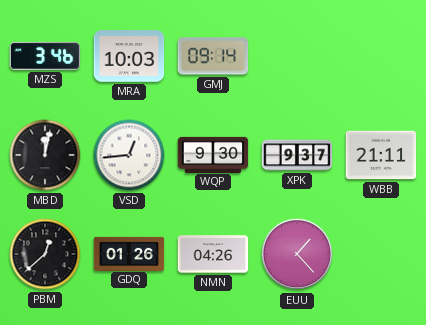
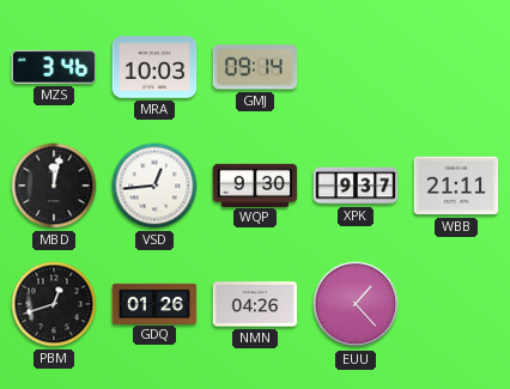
PBM: 12:38 -> 12:42
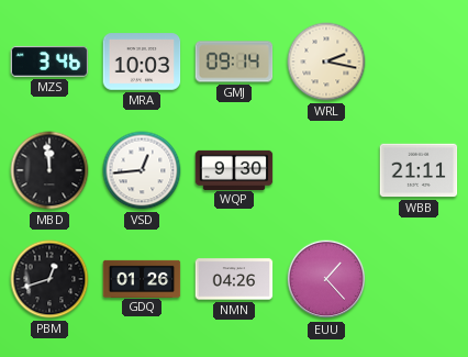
WRL: none -> 2:17
MBD: 12:02 -> 11:59
XPK: 9:37 -> none
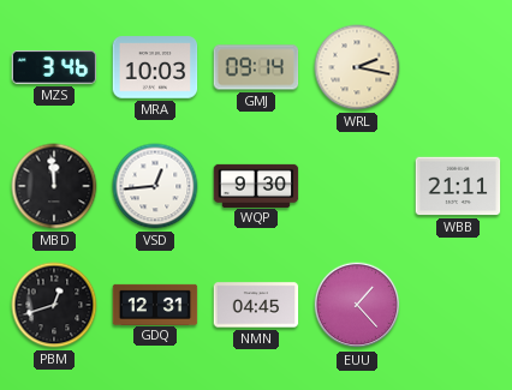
GDQ: 01:26 -> 12:31
NMN: 04:26 -> 04:45
